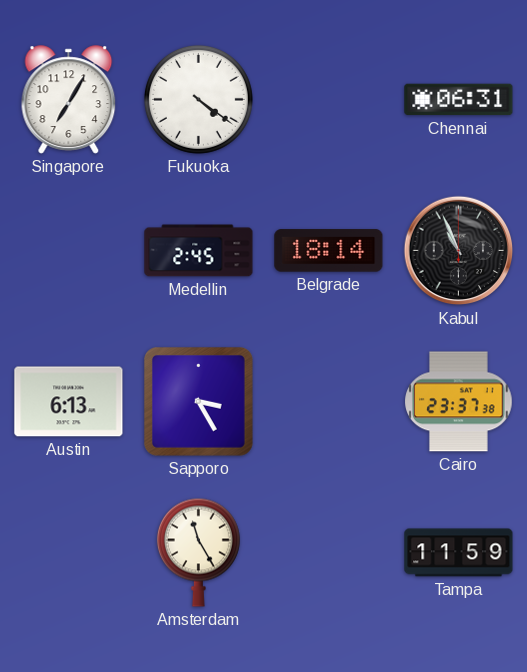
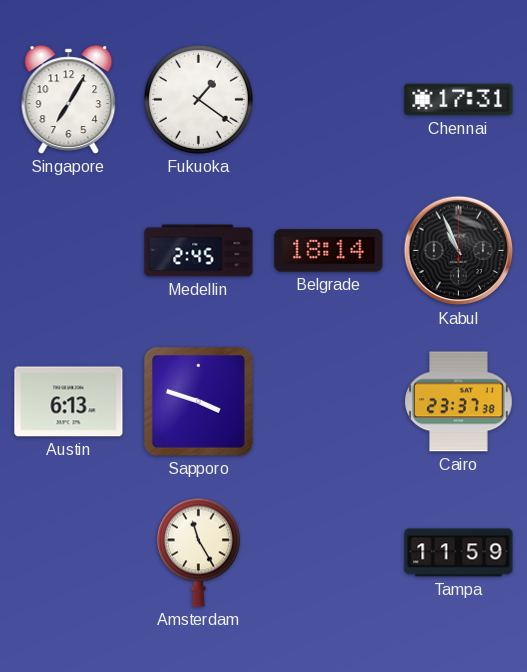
Fukuoka: 4:21 -> 1:21
Chennai: 06:31 -> 17:31
Sapporo: 3:25 -> 3:48
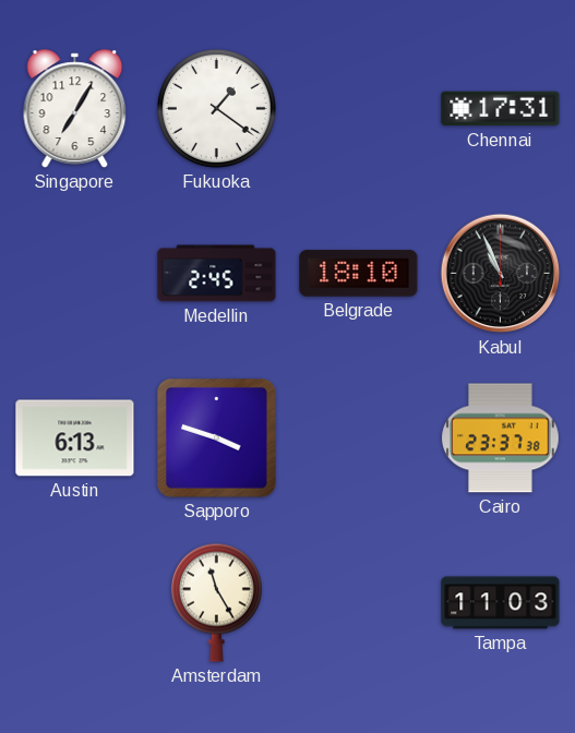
Belgrade: 18:14 -> 18:10
Tampa: 11:59 -> 11:03
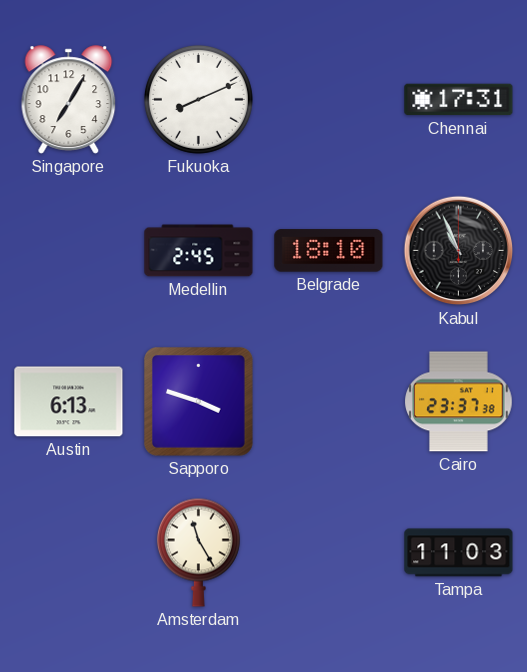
Fukuoka: 1:21 -> 8:11
